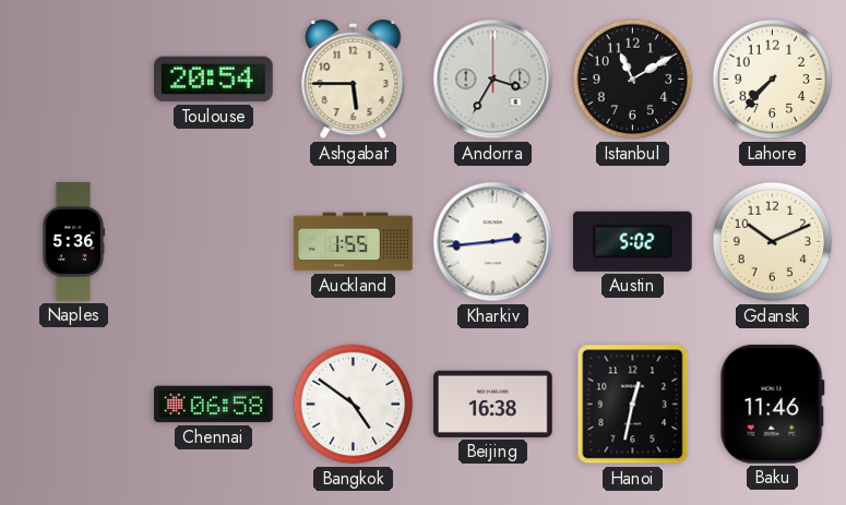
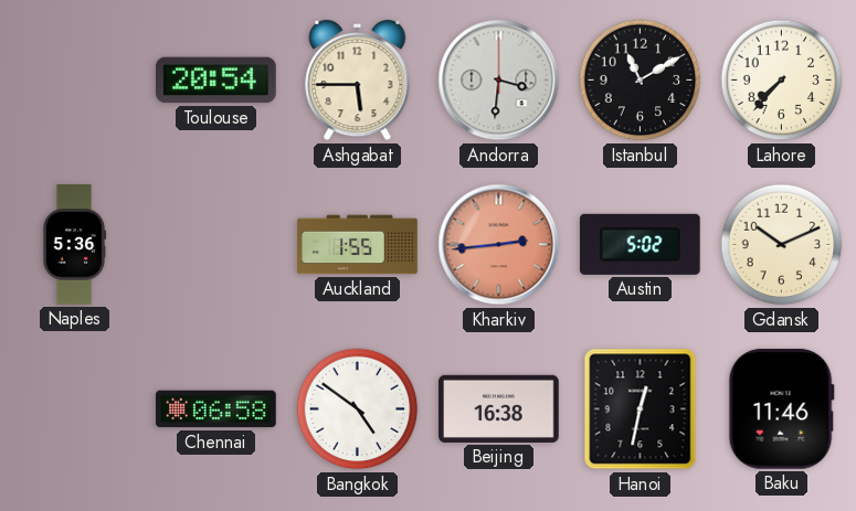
Andorra: 3:35 -> 3:31
Kharkiv dial: white -> salmon
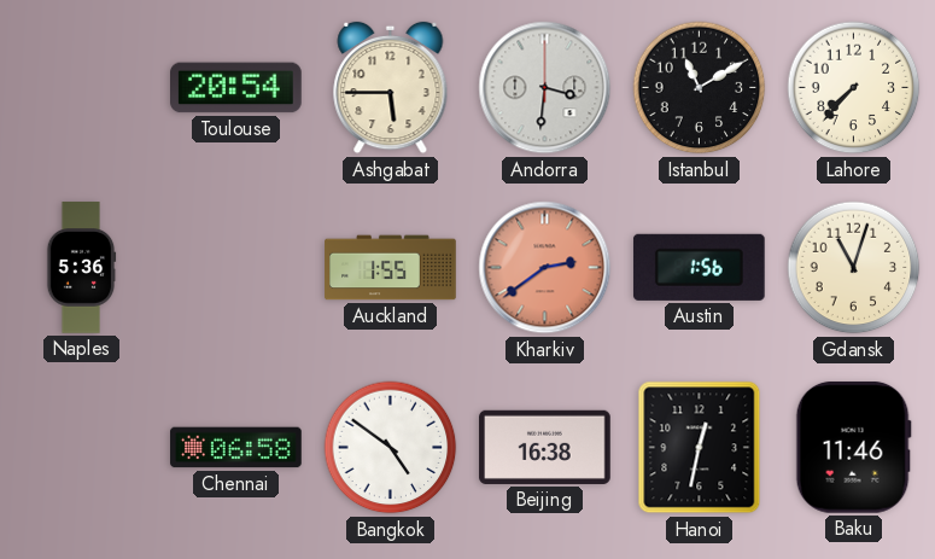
Kharkiv: 2:44 -> 2:39
Austin: 5:02 -> 1:56
Gdansk: 10:11 -> 11:03
